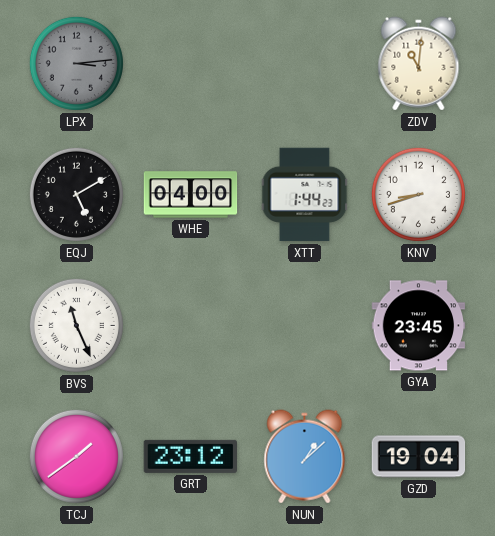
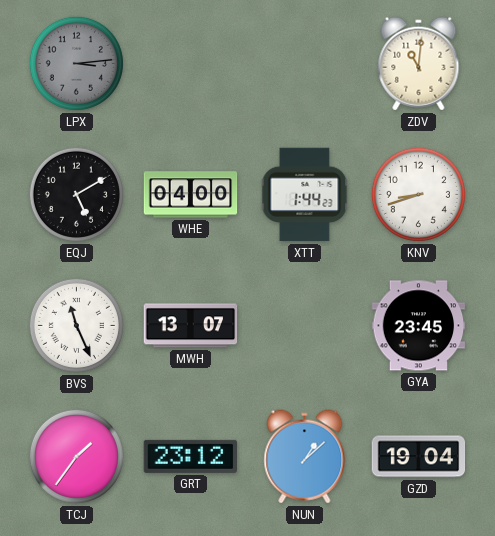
MWH: none -> 13:07
TCJ: 1:39 -> 1:36
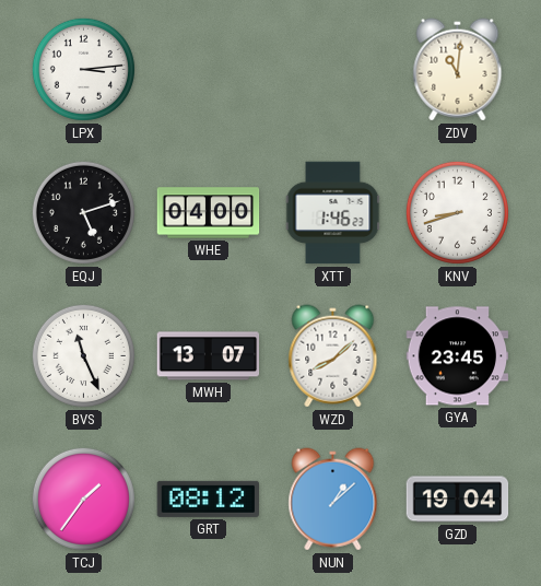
LPX dial: grey -> white
EQJ: 5:10 -> 5:12
XTT: 1:44 -> 1:46
WZD: none -> 8:08
GRT: 23:12 -> 08:12
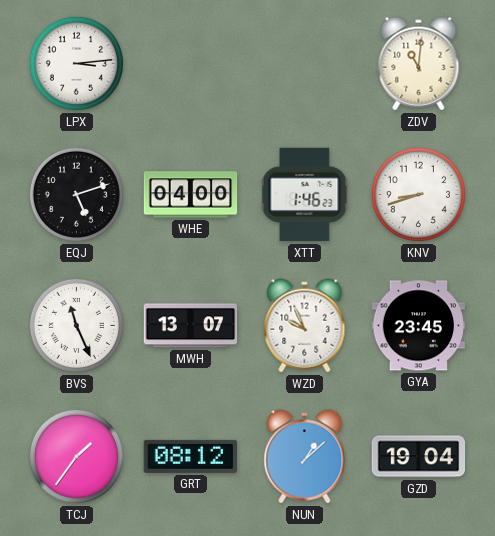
WZD: 8:08 -> 9:56
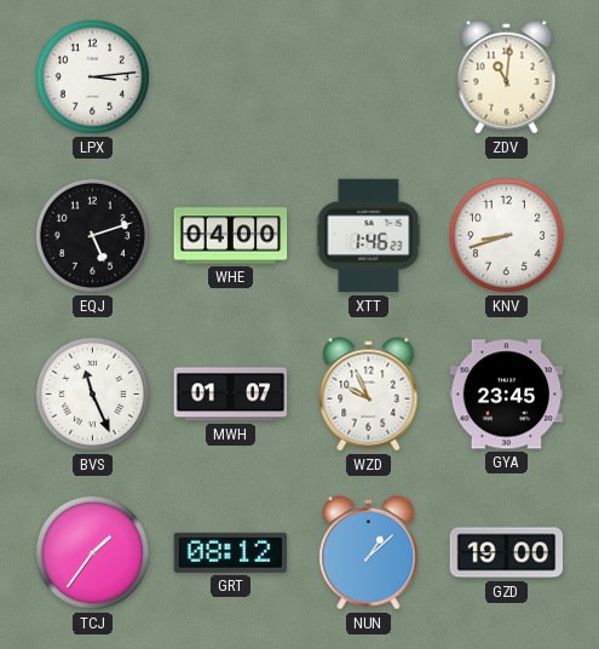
MWH: 13:07 -> 01:07
GZD: 19:04 -> 19:00
